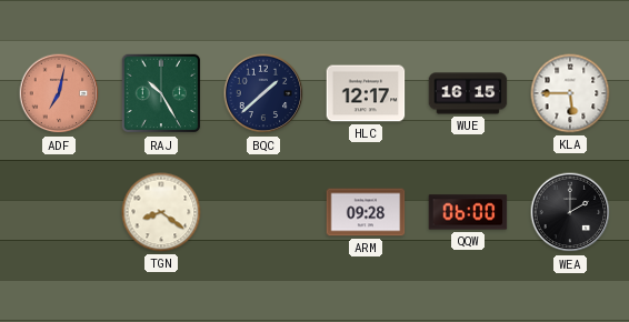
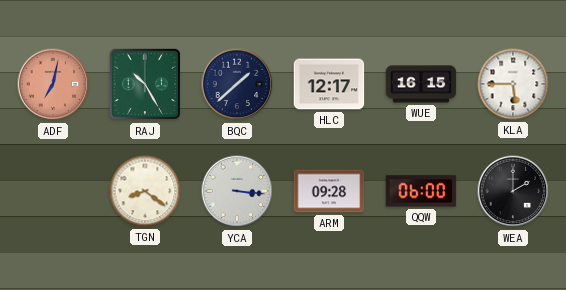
YCA: none -> 3:16
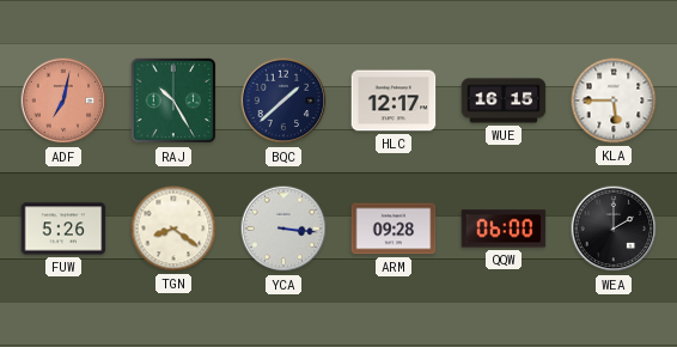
FUW: none -> 5:26
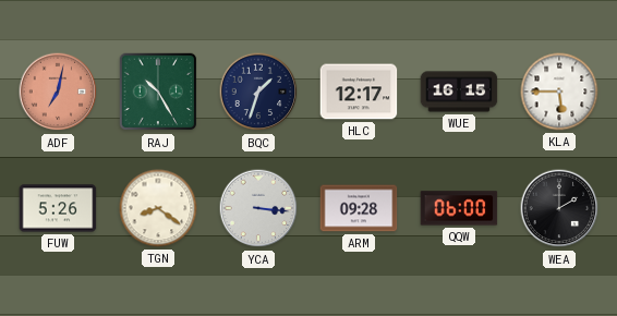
BQC: 1:38 -> 1:33
